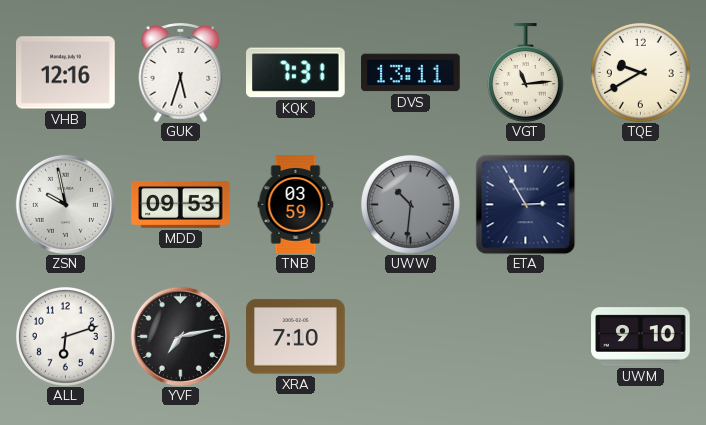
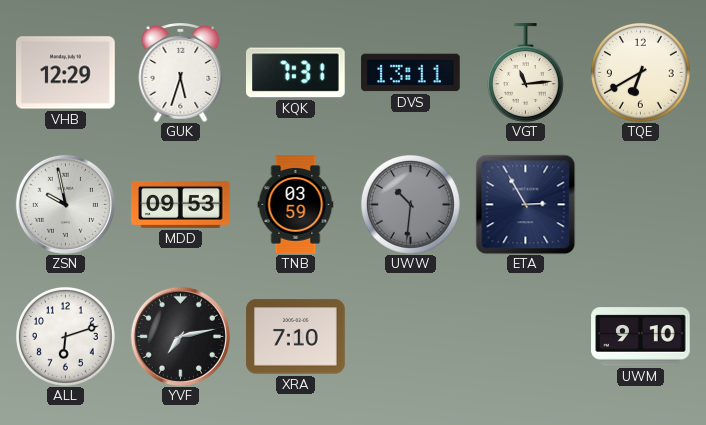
VHB: 12:16 -> 12:29
TQE: 9:40 -> 6:40
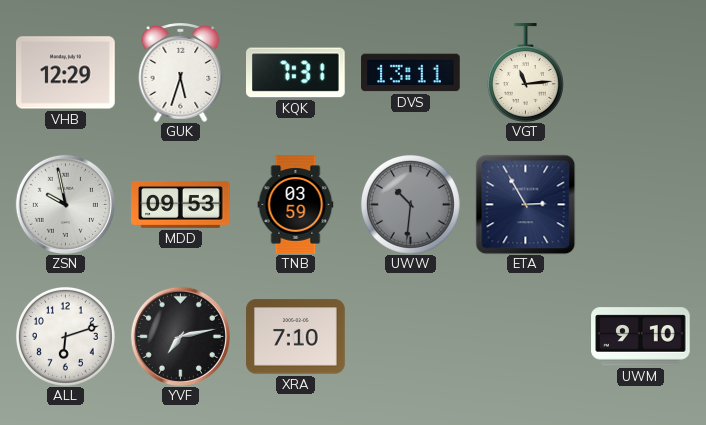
TQE: 6:40 -> none
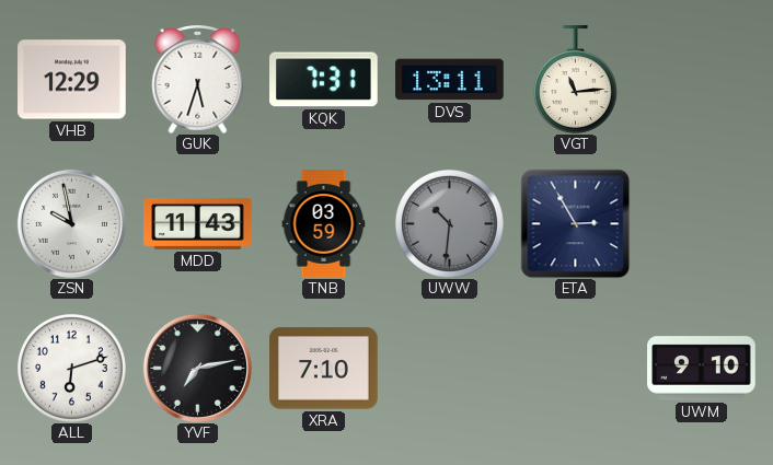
MDD: 09:53 -> 11:43
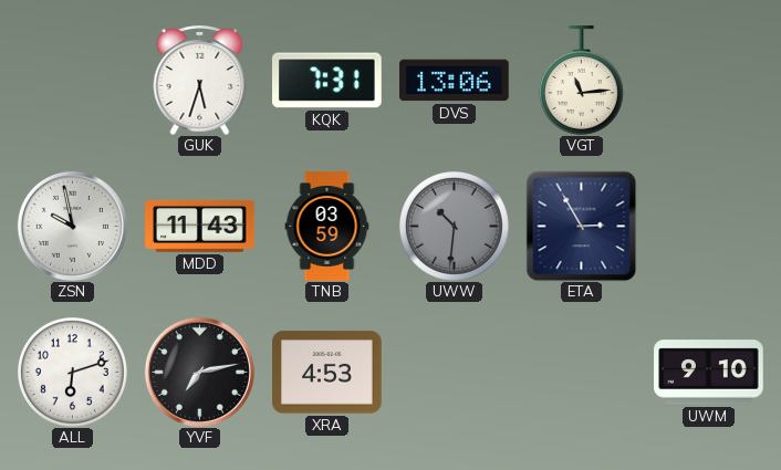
VHB: 12:29 -> none
DVS: 13:11 -> 13:06
XRA: 7:10 -> 4:53
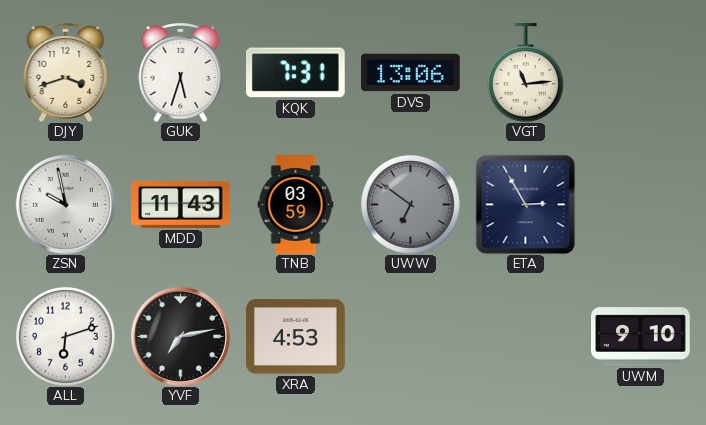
DJY: none -> 3:42
UWW: 10:31 -> 6:51
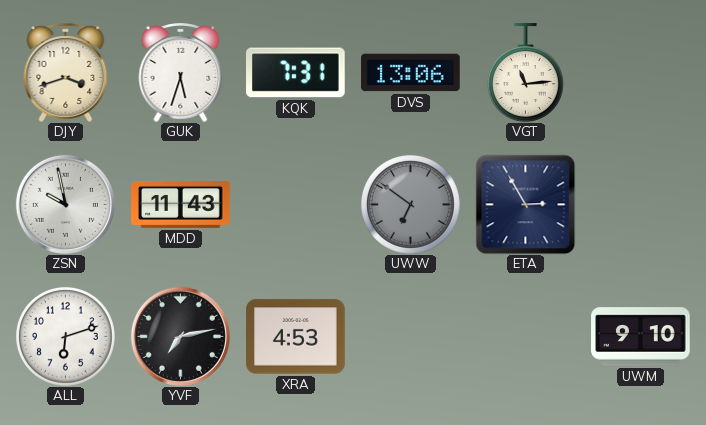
TNB: 03:59 -> none
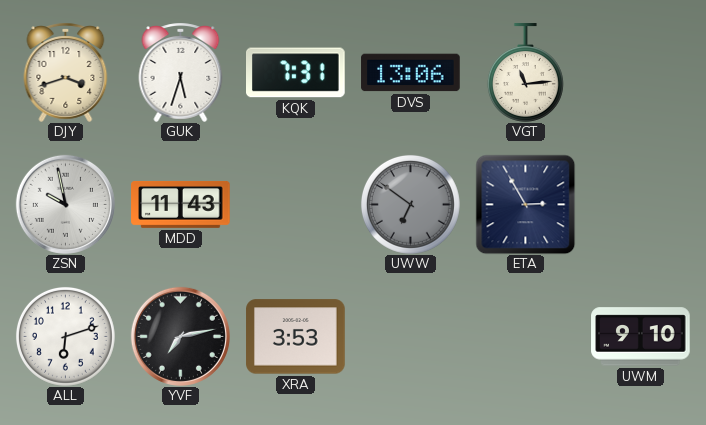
XRA: 4:53 -> 3:53
